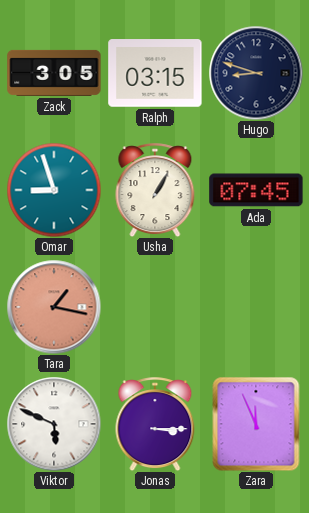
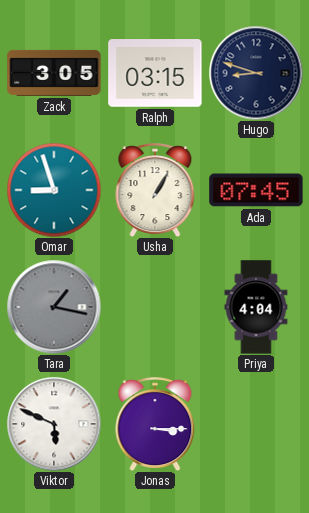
Tara dial: salmon -> grey
Priya: none -> 4:04
Zara: 11:56 -> none
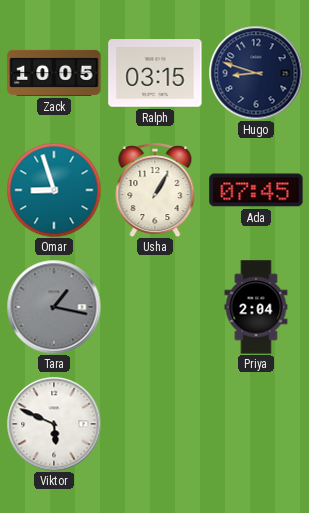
Zack: 3:05 -> 10:05
Priya: 4:04 -> 2:04
Jonas: 3:15 -> none
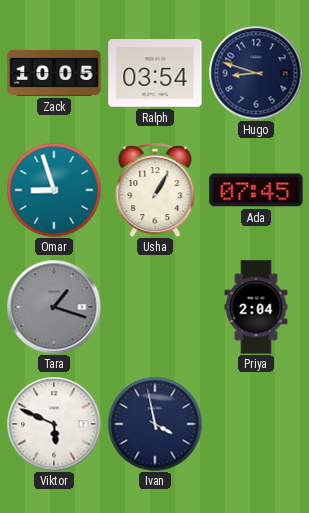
Ralph: 03:15 -> 03:54
Tara: 1:17 -> 1:18
Ivan: none -> 3:58
